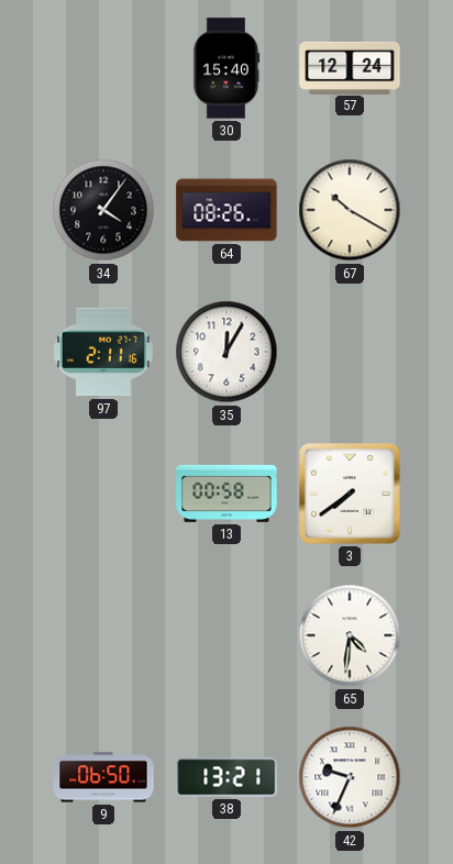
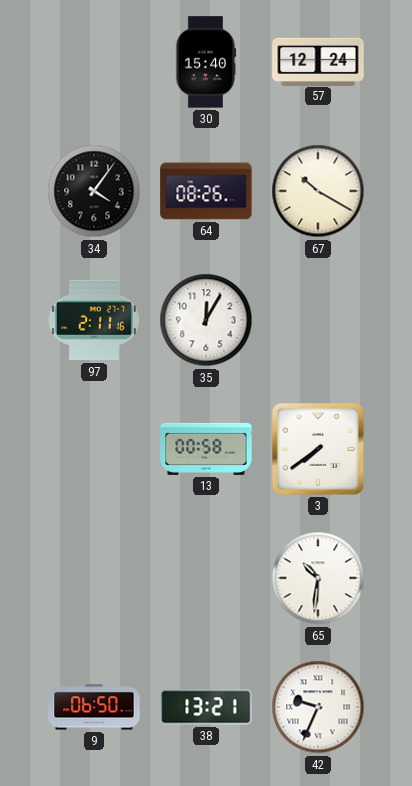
65: 4:31 -> 10:31
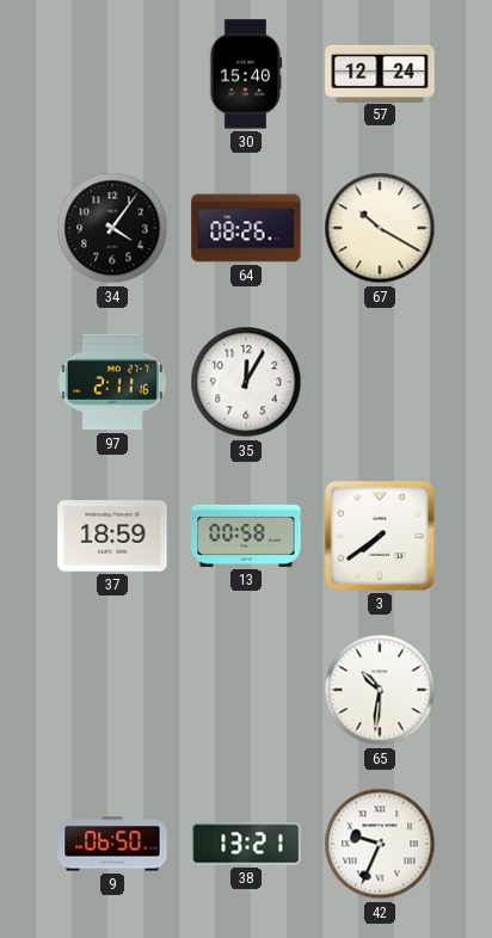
37: none -> 18:59
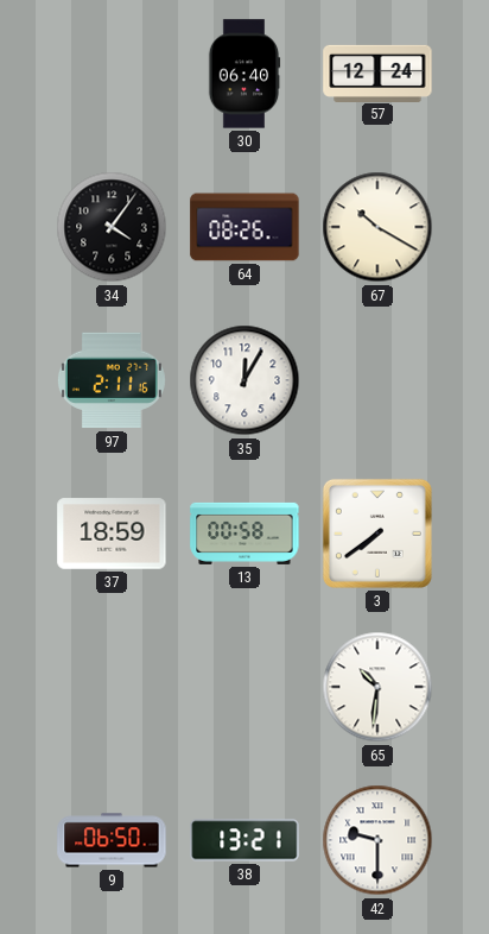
30: 15:40 -> 06:40
42: 9:34 -> 9:30
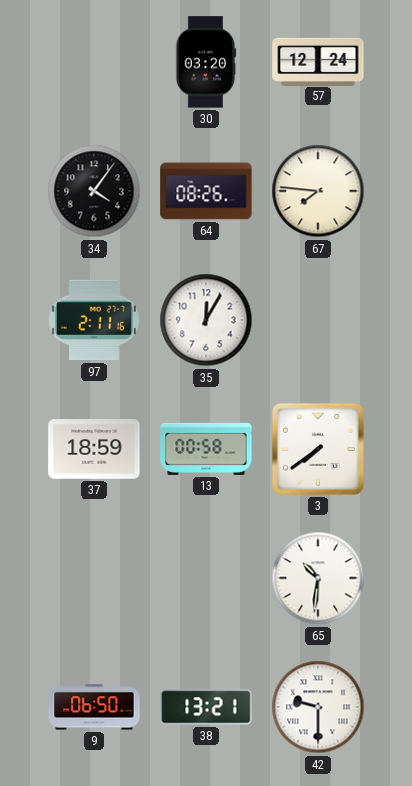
30: 06:40 -> 03:20
67: 10:20 -> 7:46
